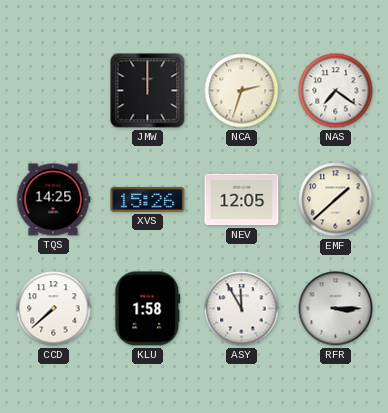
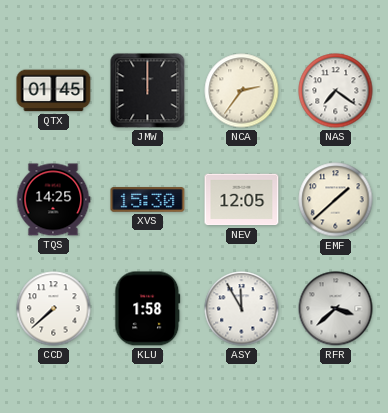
QTX: none -> 01:45
NCA: 2:33 -> 2:36
XVS: 15:26 -> 15:30
RFR: 3:15 -> 3:38
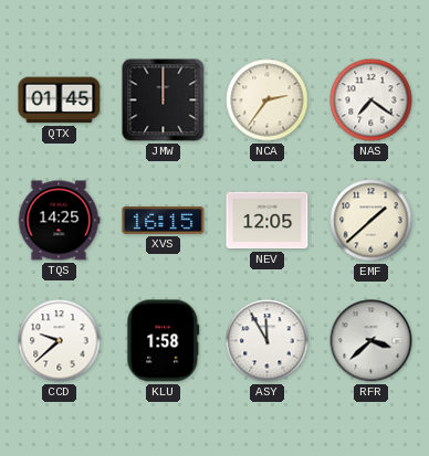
XVS: 15:30 -> 16:15
CCD: 7:38 -> 9:38
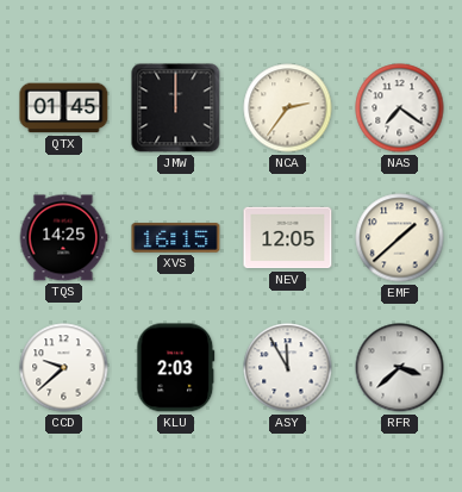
KLU: 1:58 -> 2:03
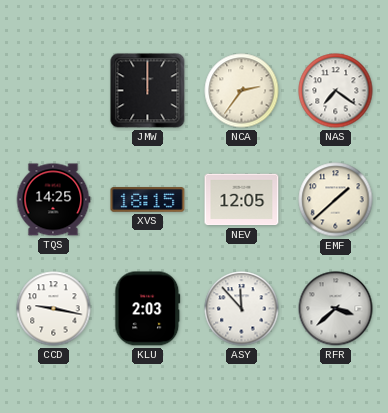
QTX: 01:45 -> none
XVS: 16:15 -> 18:15
CCD: 9:38 -> 9:17
ASY: 11:55 -> 11:53
